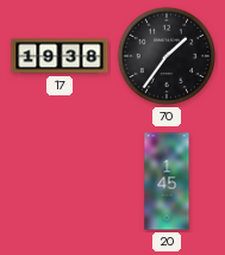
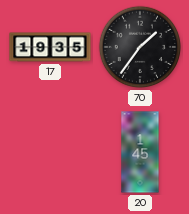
17: 19:38 -> 19:35
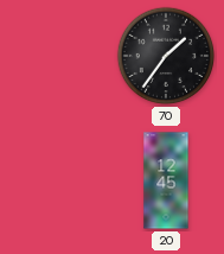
17: 19:35 -> none
20: 1:45 -> 12:45
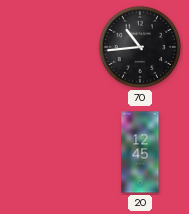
70: 1:36 -> 10:44
